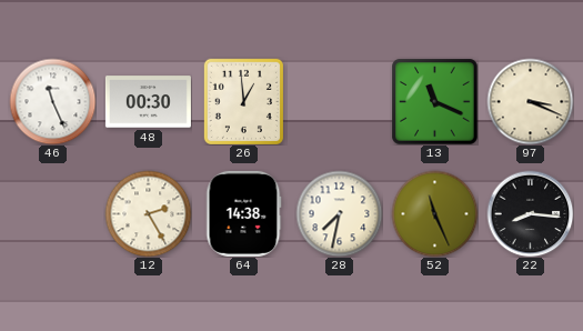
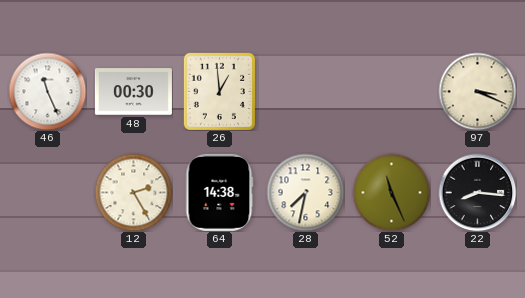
13: 11:19 -> none
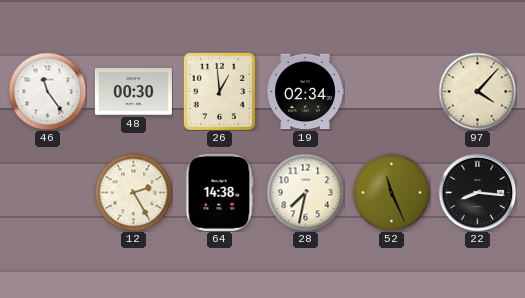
46: 11:26 -> 11:24
19: none -> 02:34
97: 3:19 -> 4:07
